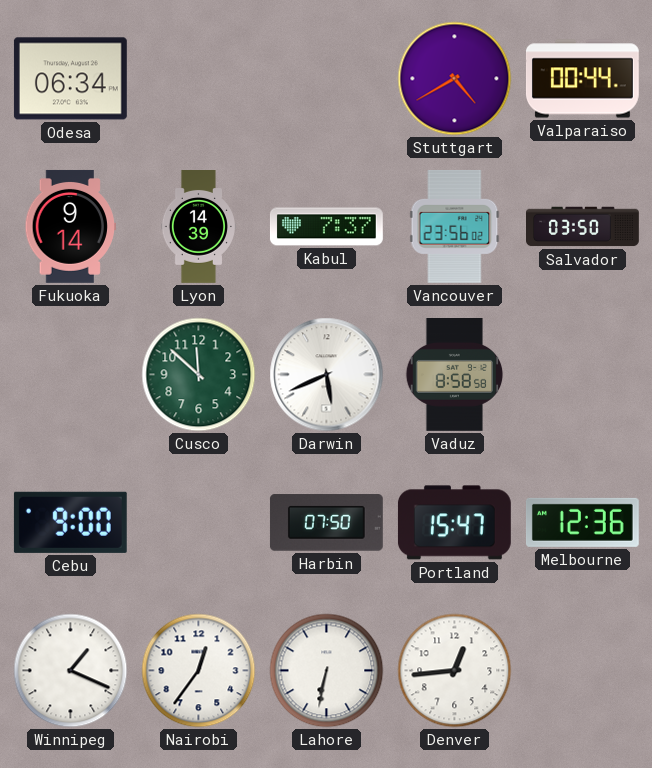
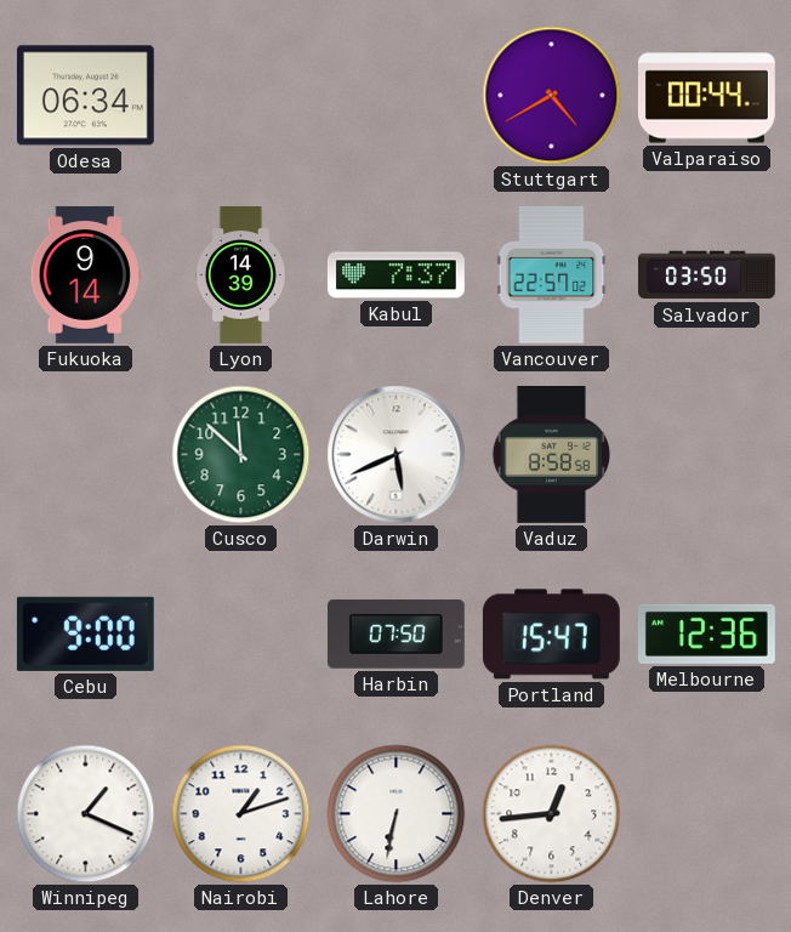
Vancouver: 23:56 -> 22:57
Nairobi: 12:36 -> 1:12
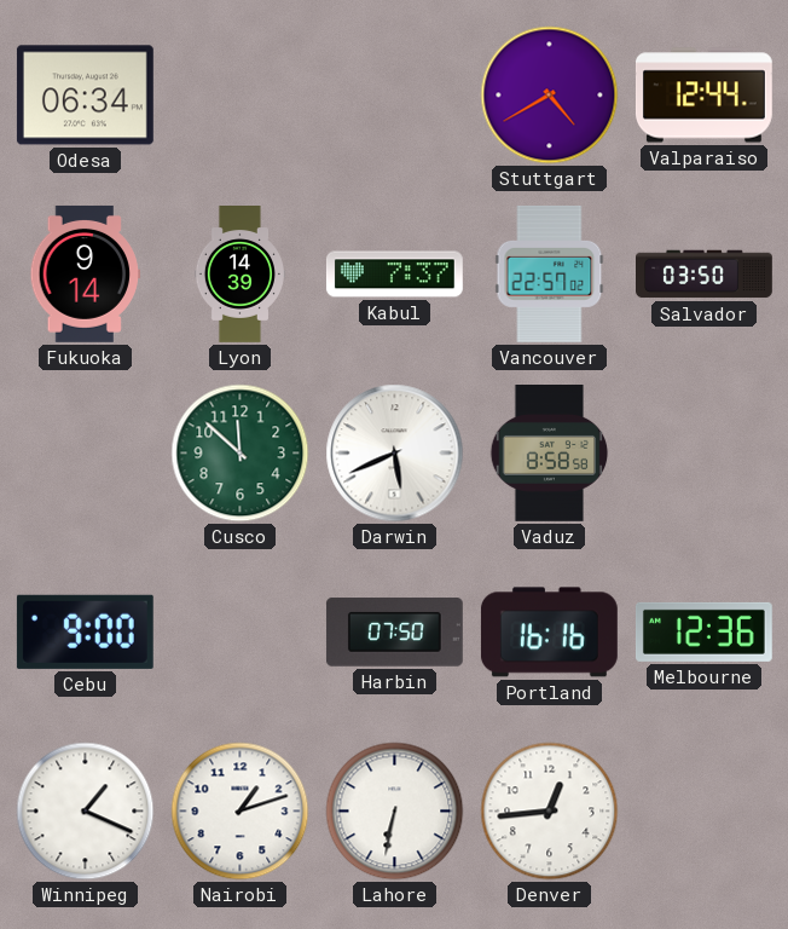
Valparaiso: 00:44 -> 12:44
Portland: 15:47 -> 16:16
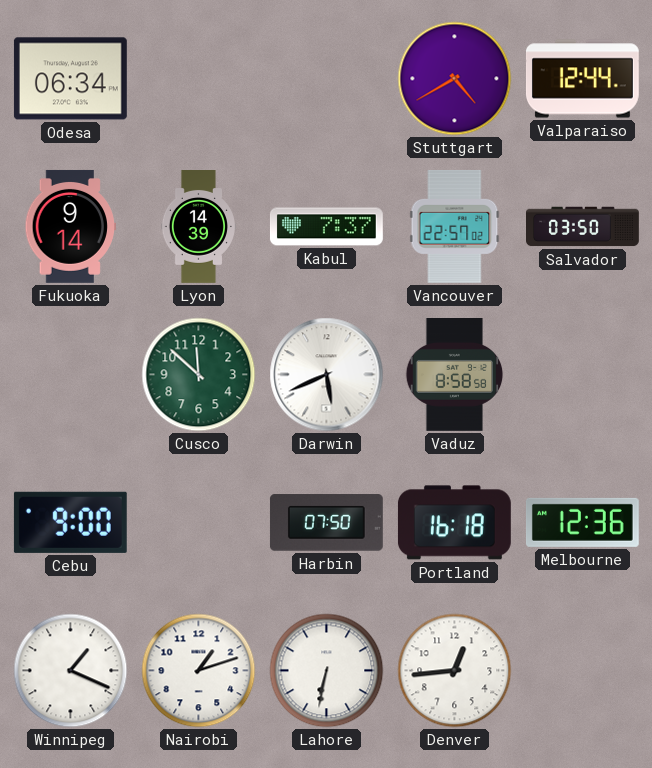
Portland: 16:16 -> 16:18
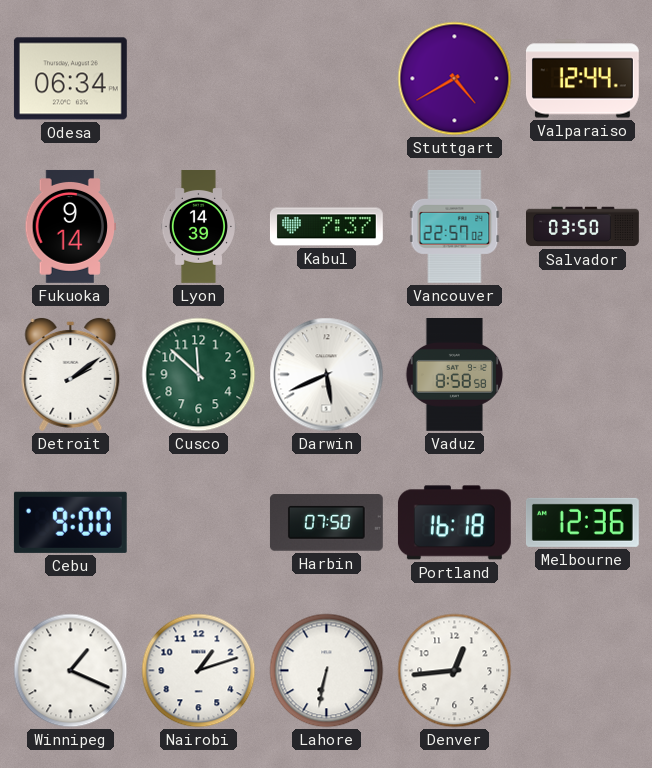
Detroit: none -> 2:09
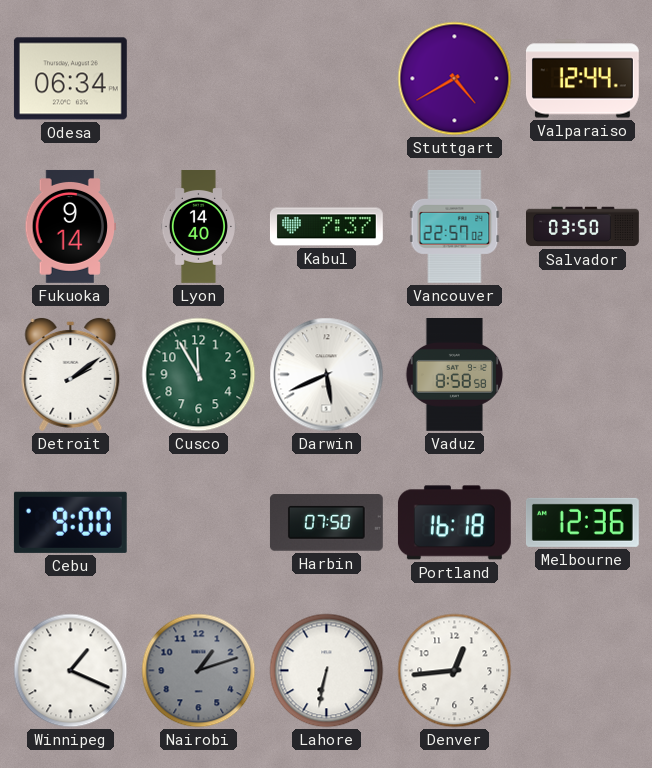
Lyon: 14:39 -> 14:40
Cusco: 11:52 -> 11:55
Nairobi dial: white -> grey
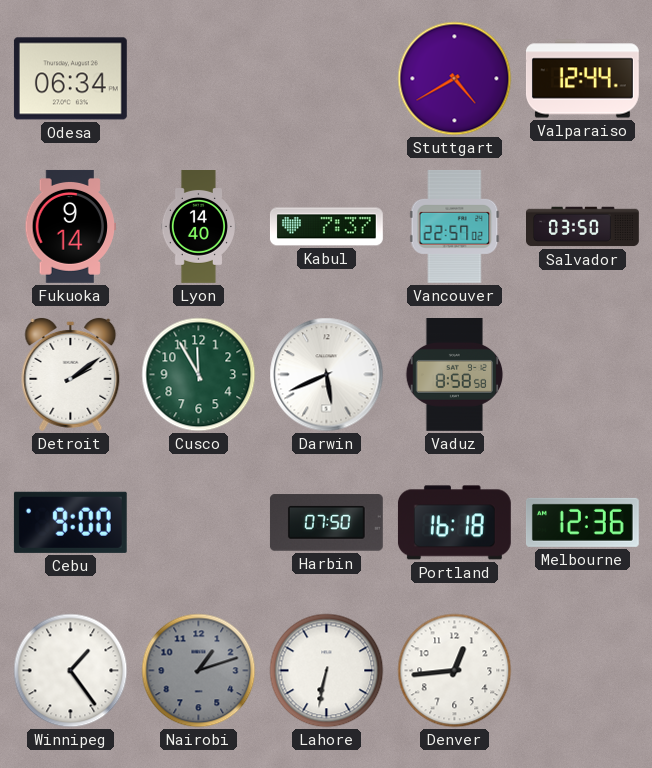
Winnipeg: 1:19 -> 1:24
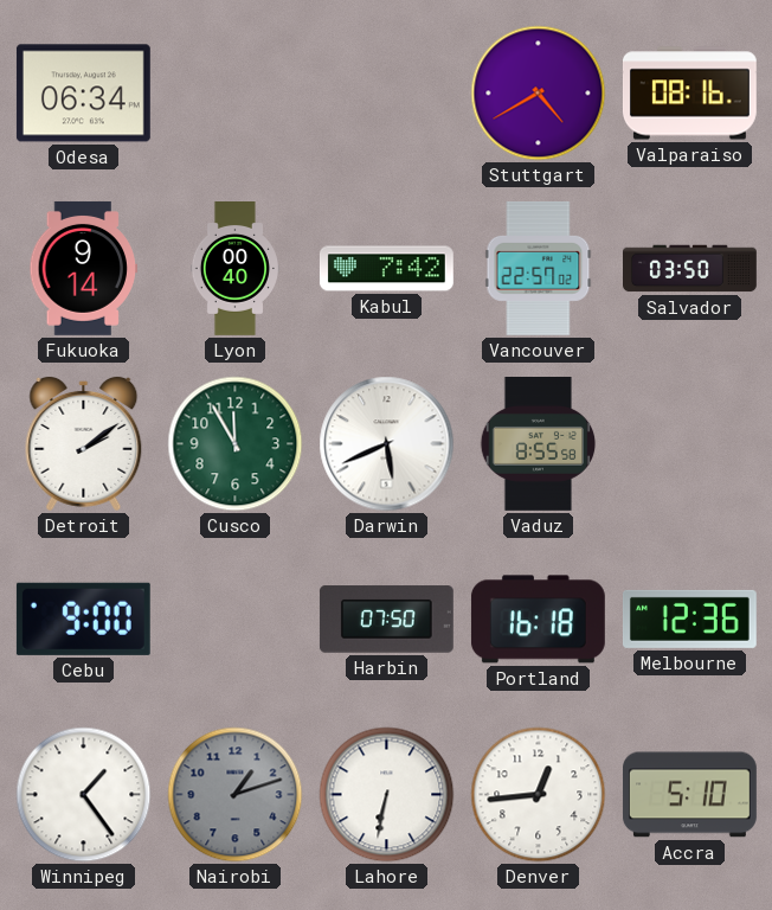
Valparaiso: 12:44 -> 08:16
Lyon: 14:40 -> 00:40
Kabul: 7:37 -> 7:42
Vaduz: 8:58 -> 8:55
Accra: none -> 5:10
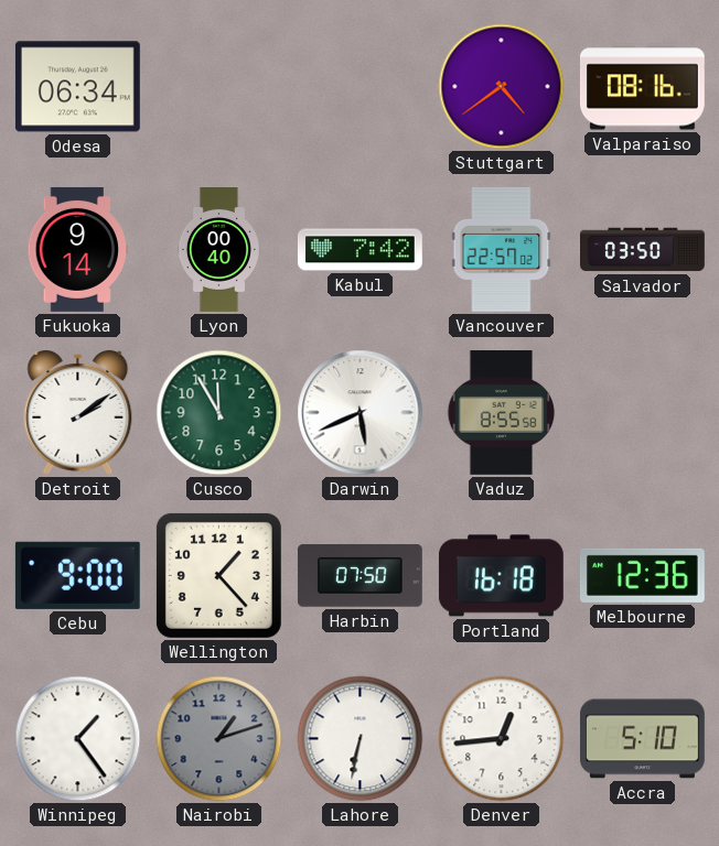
Stuttgart: 4:40 -> 4:39
Wellington: none -> 1:23
